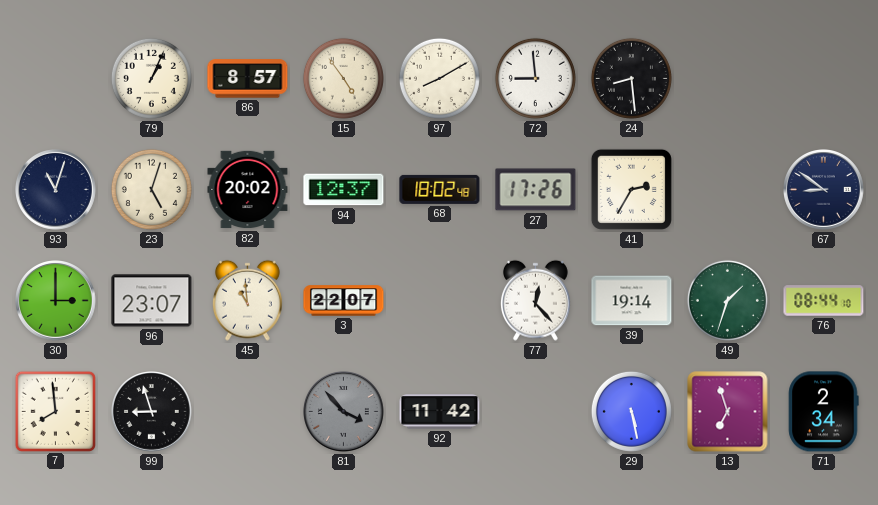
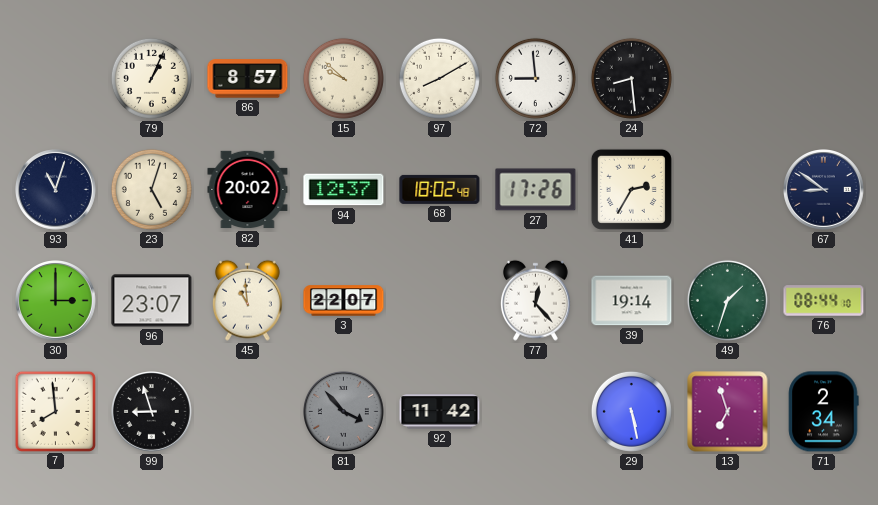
15: 4:54 -> 9:52
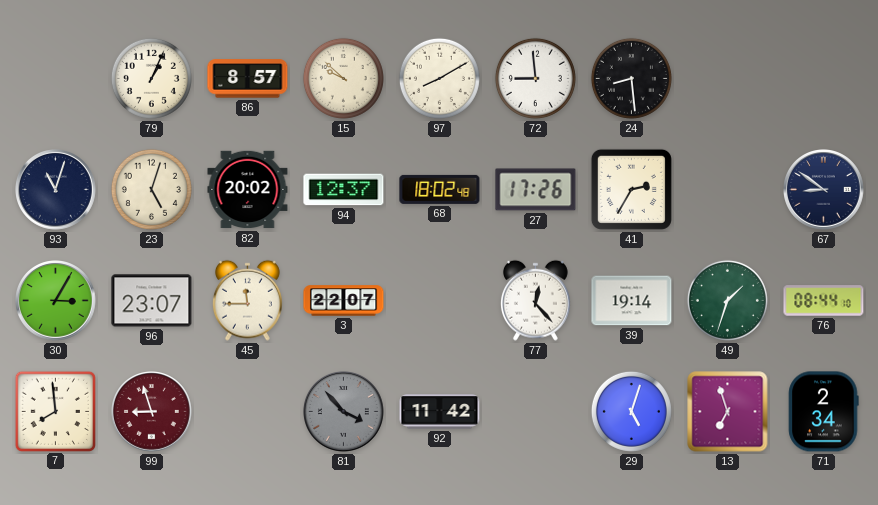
30: 3:00 -> 3:05
45: 10:59 -> 11:45
99 dial: black -> burgundy
29: 5:28 -> 5:03
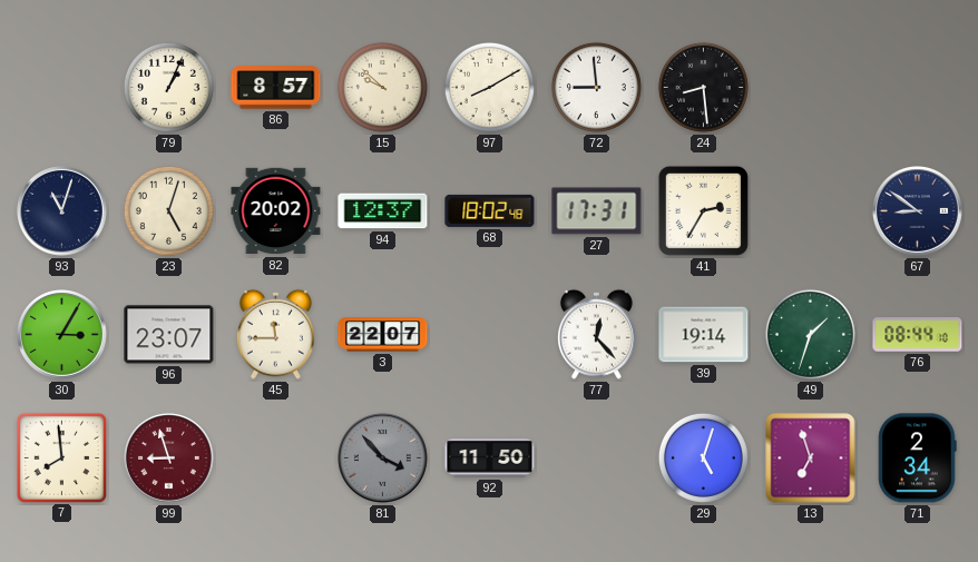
27: 17:26 -> 17:31
92: 11:42 -> 11:50
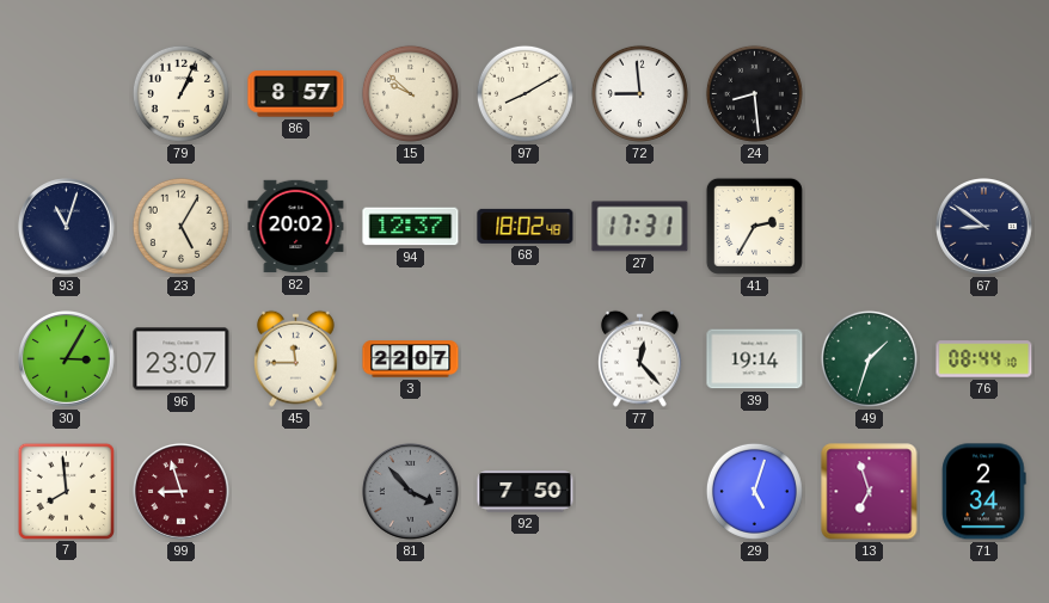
23: 5:03 -> 5:05
92: 11:50 -> 7:50
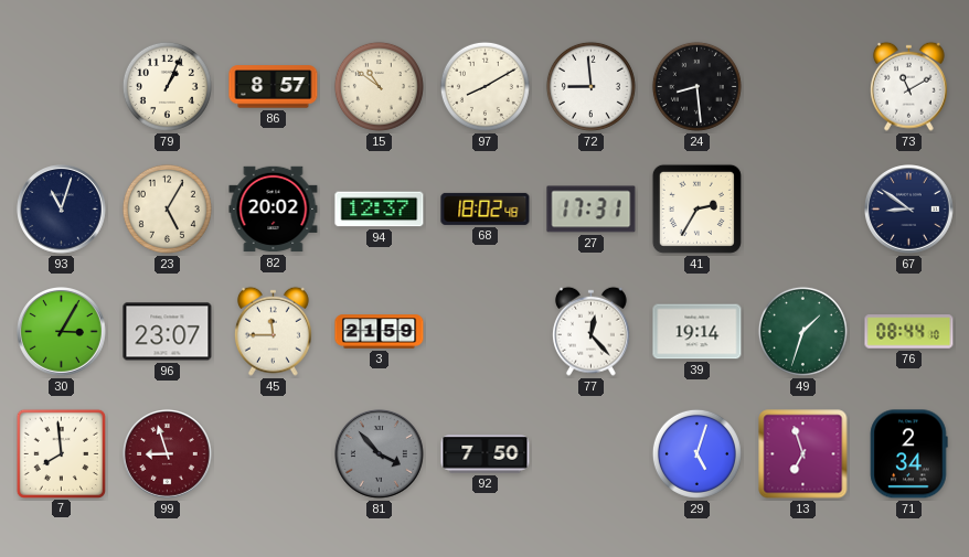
15: 9:52 -> 10:51
73: none -> 11:10
3: 22:07 -> 21:59
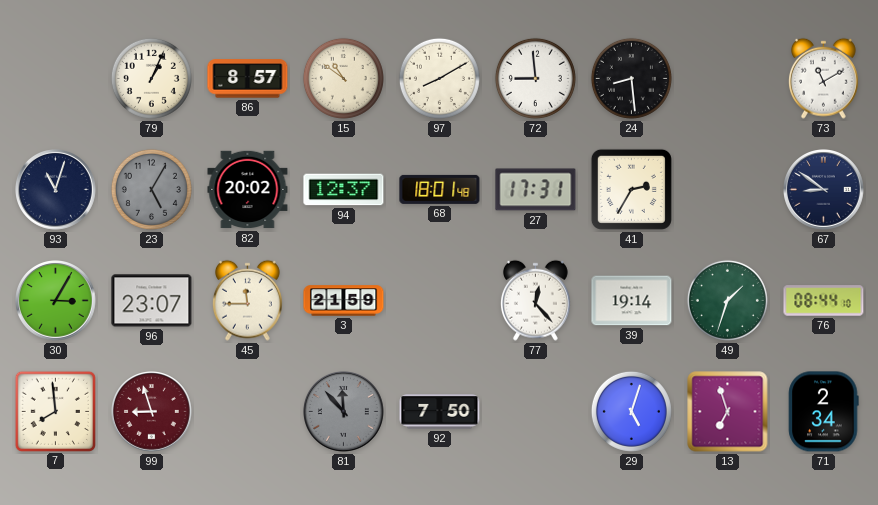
23 dial: cream -> grey
68: 18:02 -> 18:01
81: 3:53 -> 11:53
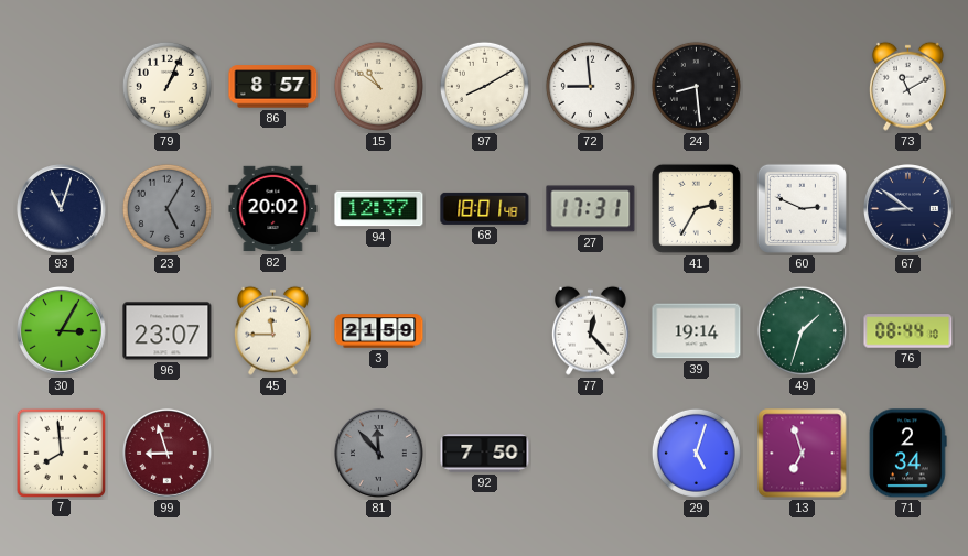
60: none -> 2:49
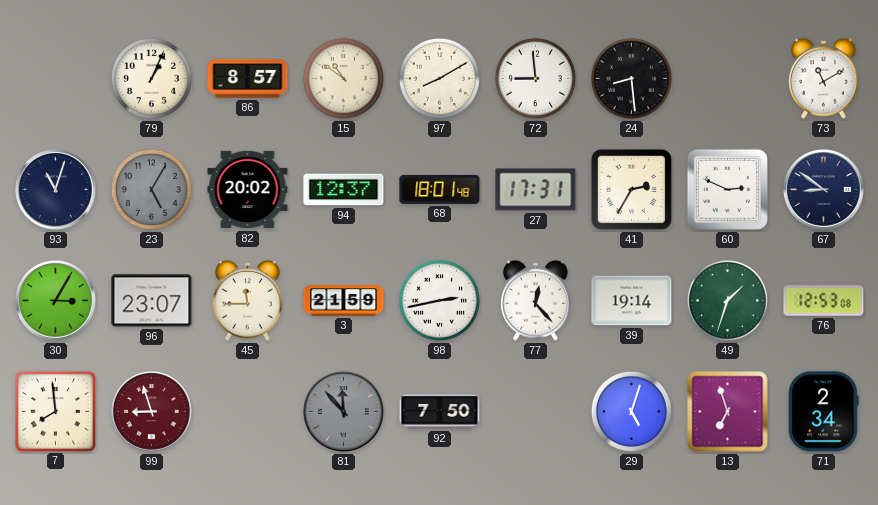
98: none -> 2:43
76: 08:44 -> 12:53
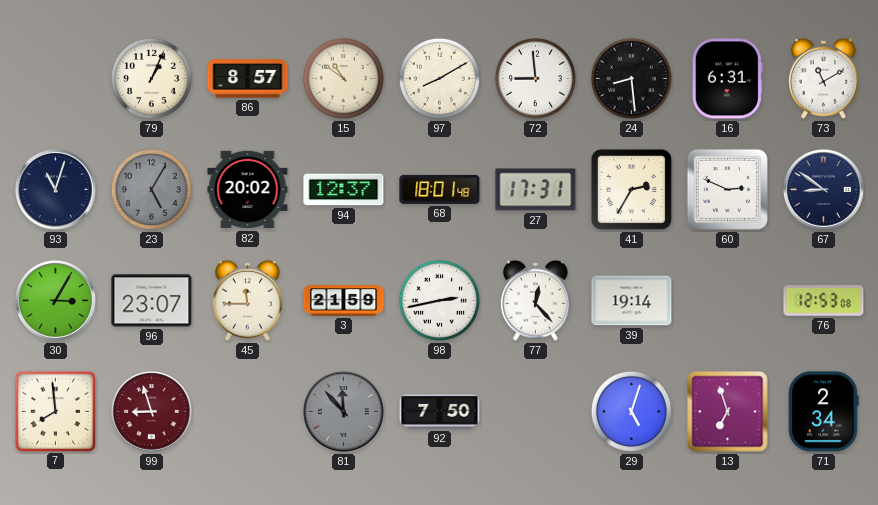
16: none -> 6:31
49: 1:33 -> none
